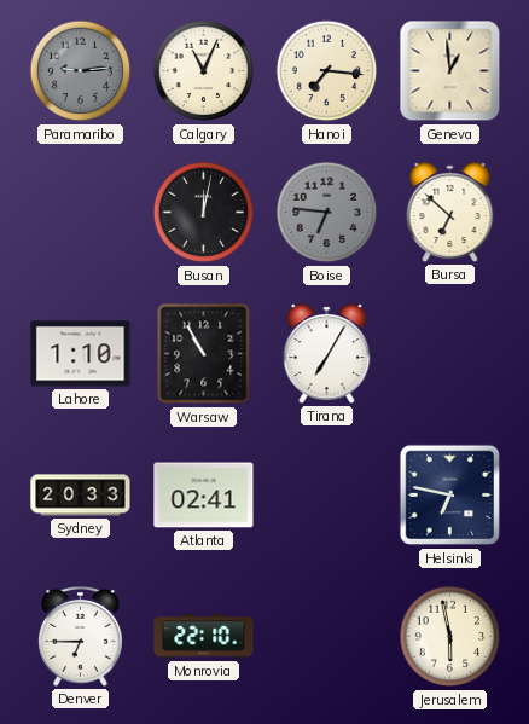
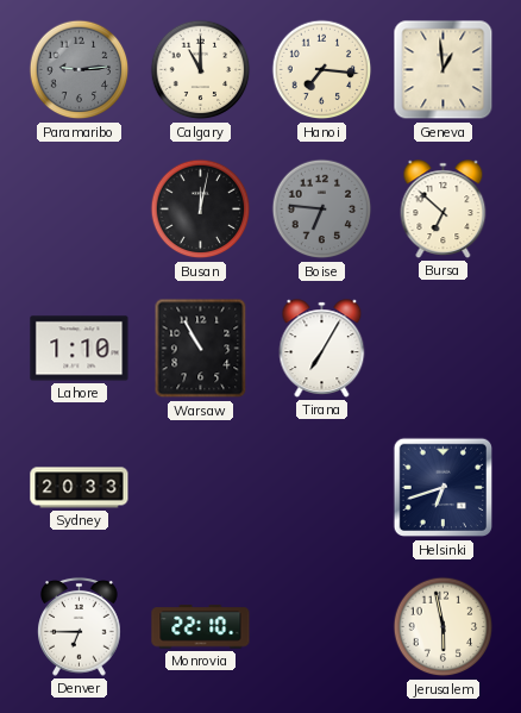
Calgary: 11:04 -> 11:00
Atlanta: 02:41 -> none
Helsinki: 6:47 -> 6:42
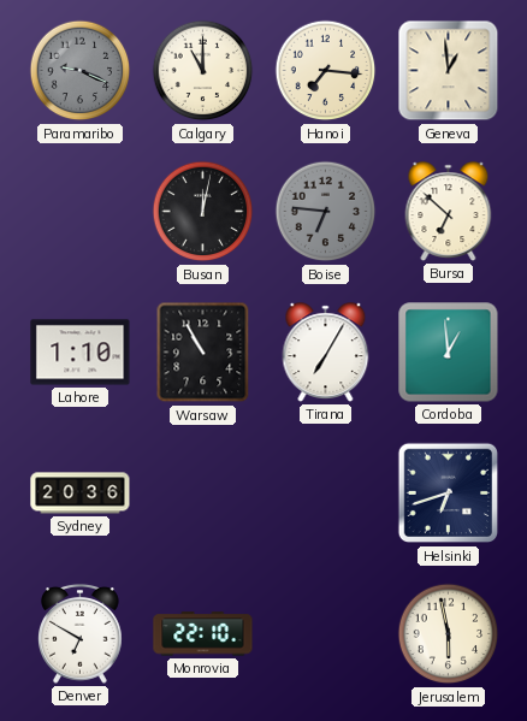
Paramaribo: 9:14 -> 9:19
Cordoba: none -> 12:59
Sydney: 20:33 -> 20:36
Denver: 6:45 -> 6:50
